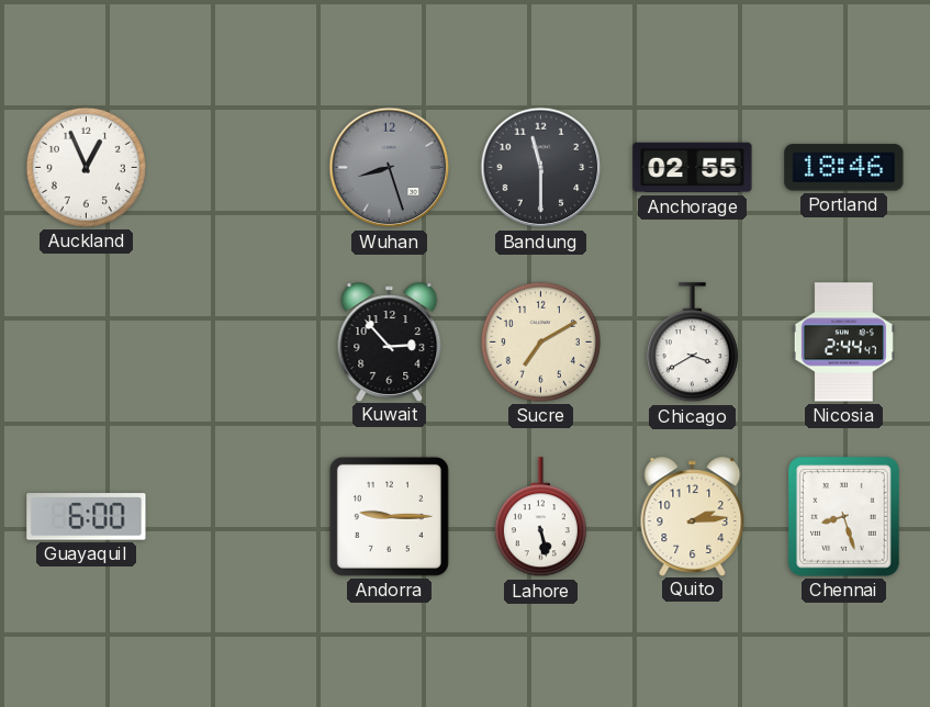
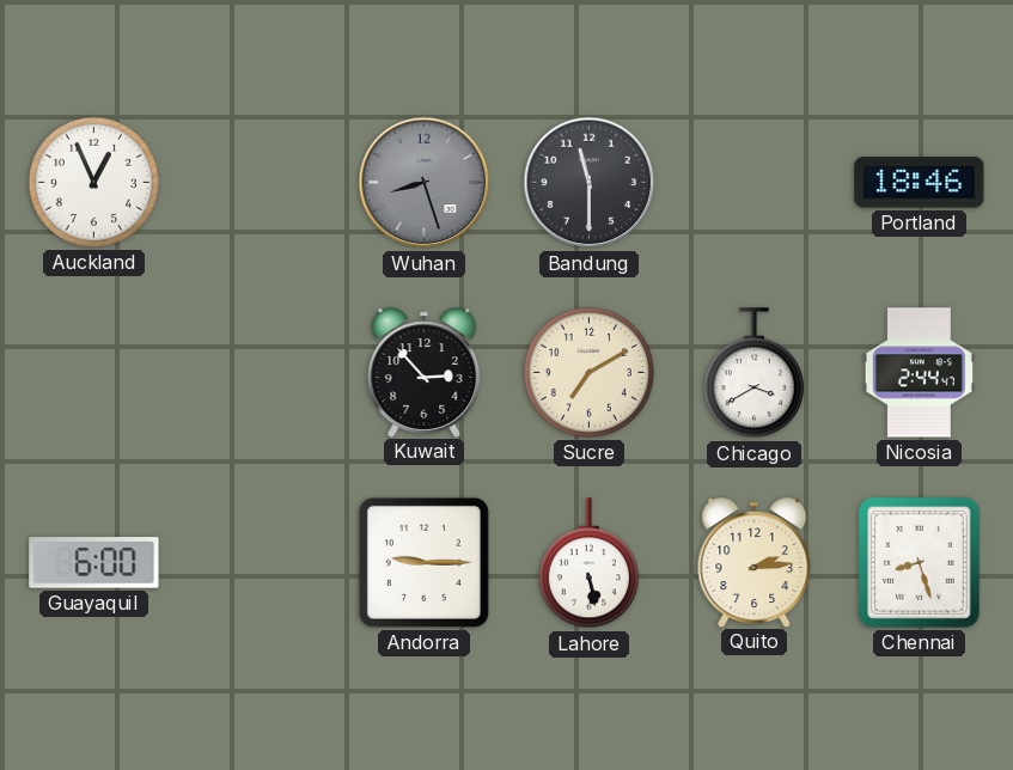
Anchorage: 02:55 -> none
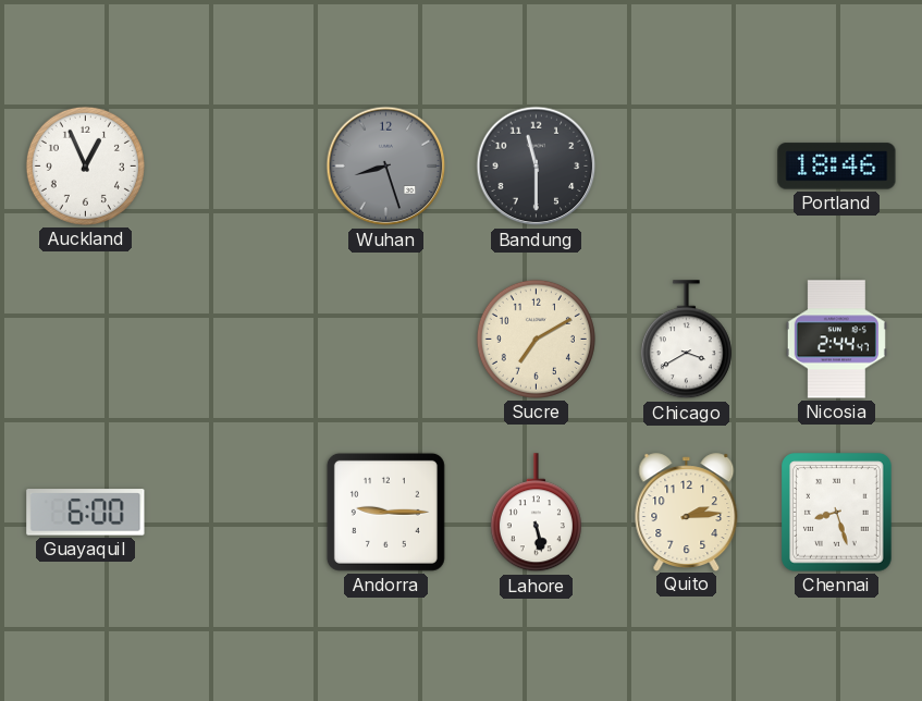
Kuwait: 2:53 -> none
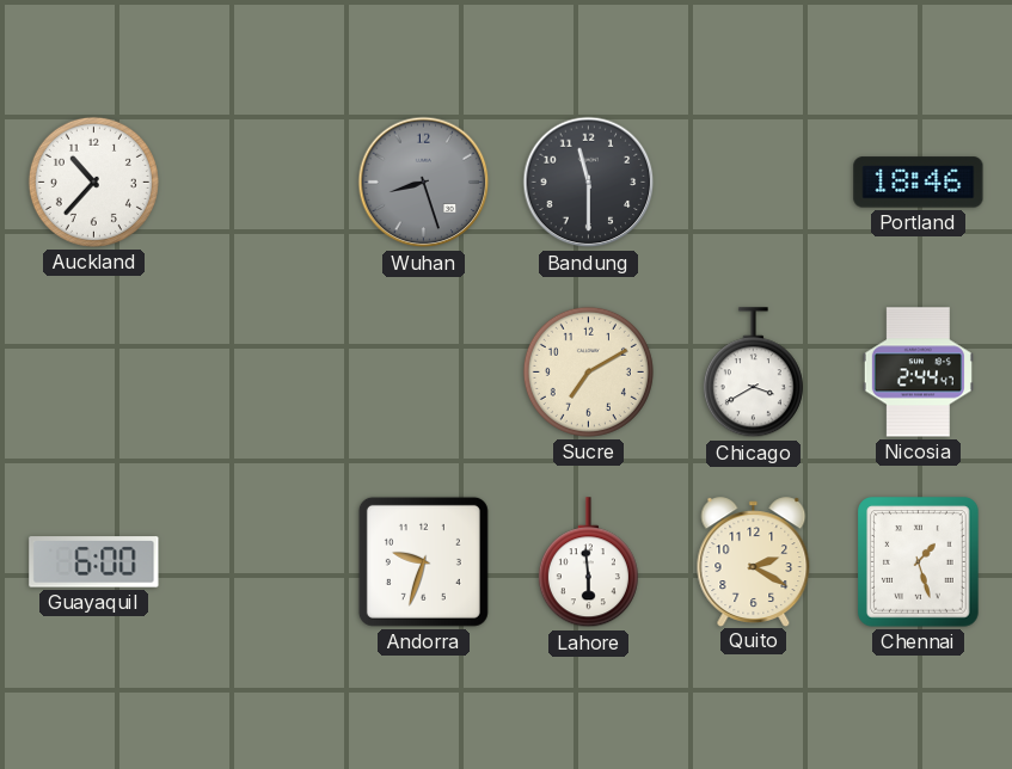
Auckland: 12:56 -> 10:37
Andorra: 9:15 -> 9:33
Lahore: 5:28 -> 5:59
Quito: 2:14 -> 2:20
Chennai: 8:27 -> 1:27
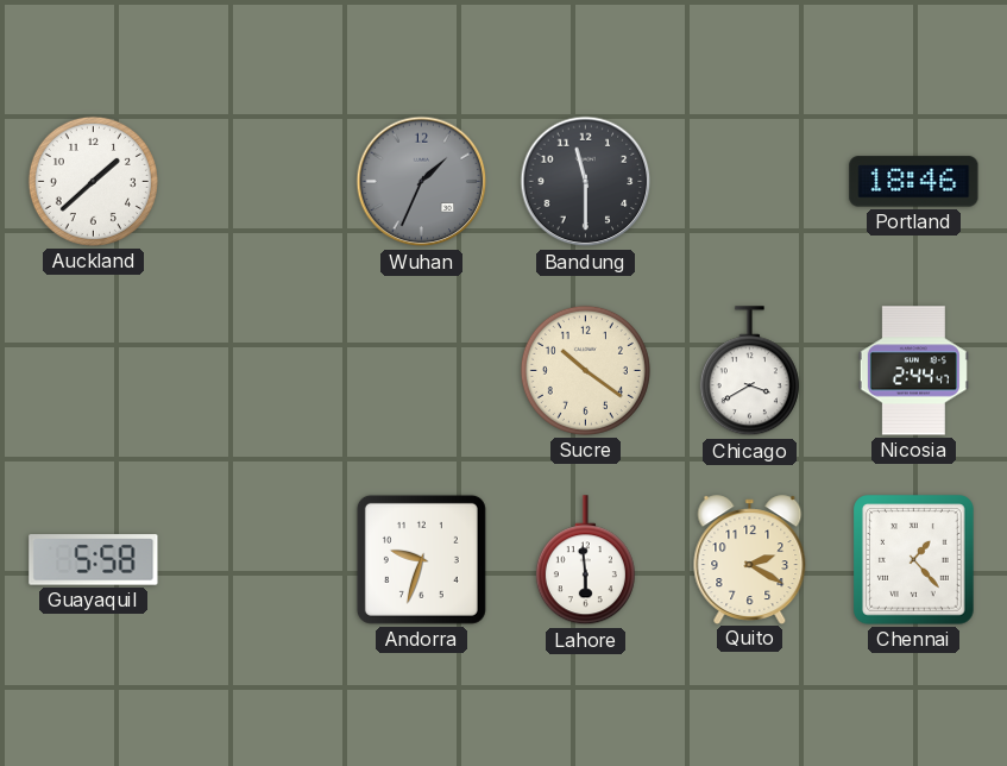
Auckland: 10:37 -> 1:38
Wuhan: 8:27 -> 1:34
Sucre: 7:10 -> 10:21
Guayaquil: 6:00 -> 5:58
Chennai: 1:27 -> 1:23
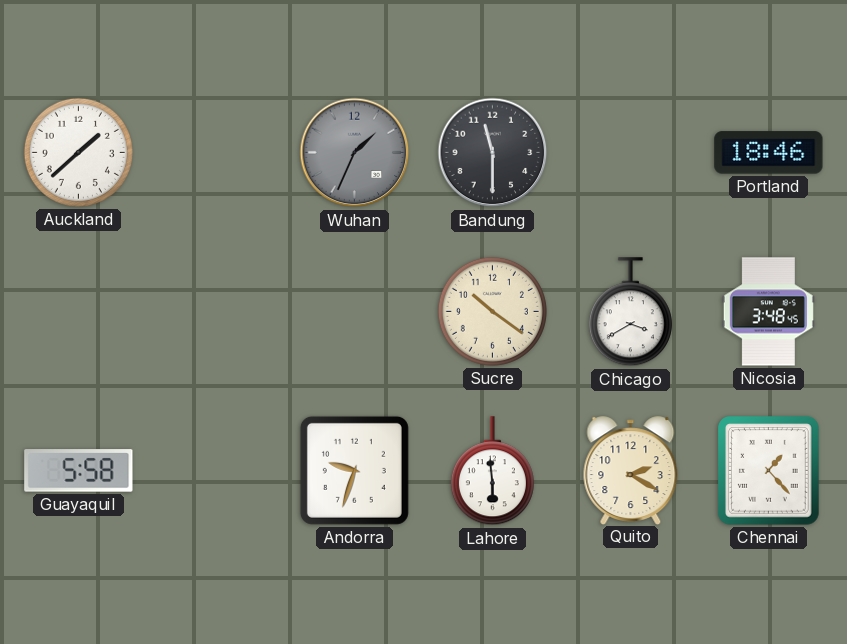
Nicosia: 2:44 -> 3:48
